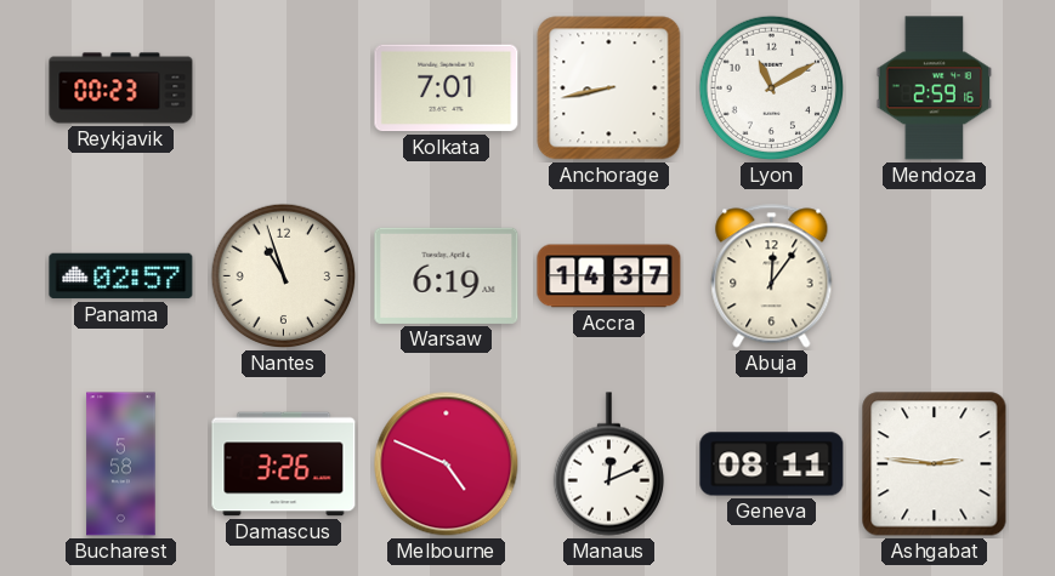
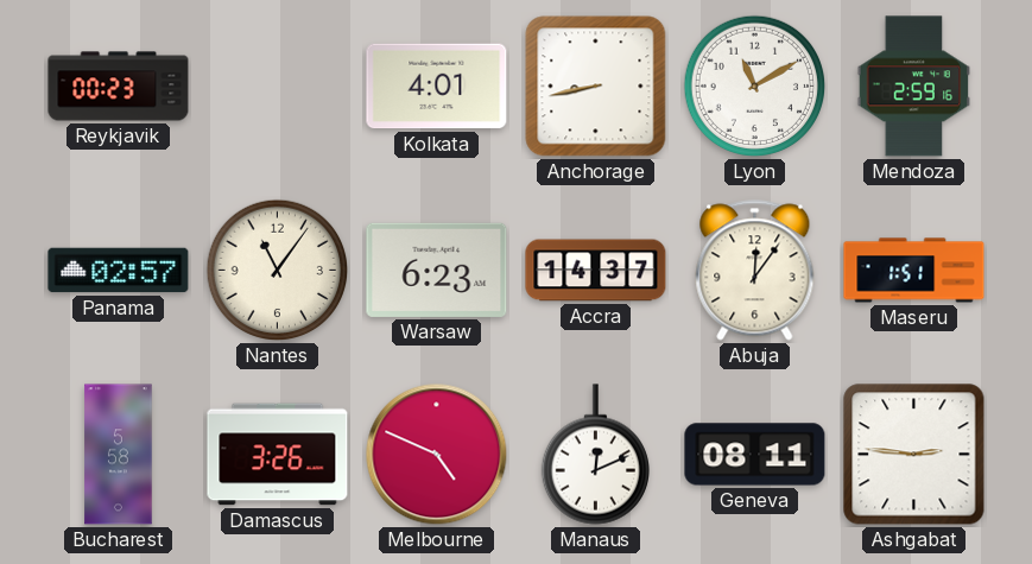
Kolkata: 7:01 -> 4:01
Nantes: 10:57 -> 11:06
Warsaw: 6:19 -> 6:23
Maseru: none -> 1:51
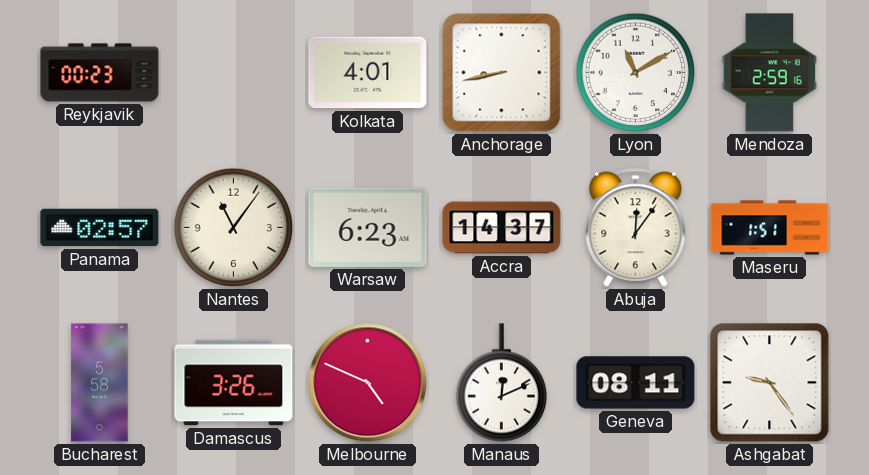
Ashgabat: 2:46 -> 9:24
